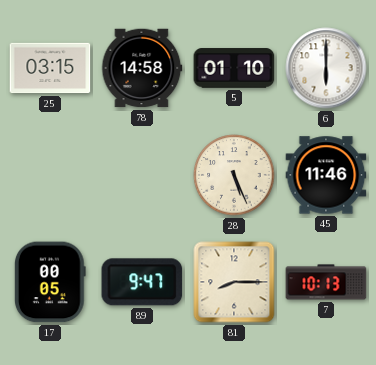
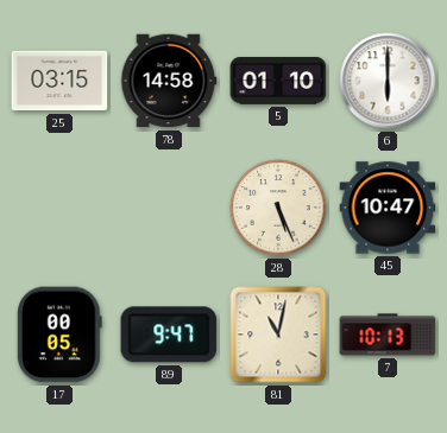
45: 11:46 -> 10:47
81: 8:15 -> 11:02
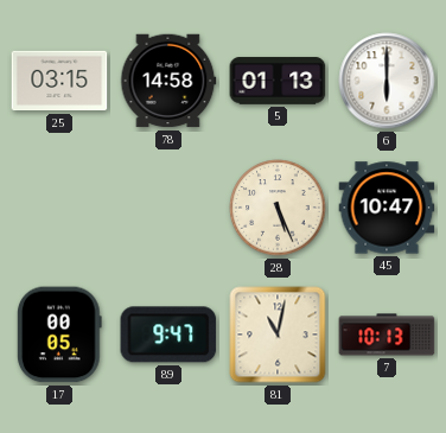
5: 01:10 -> 01:13
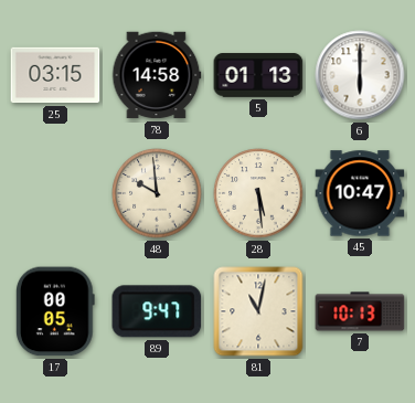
48: none -> 9:59
28: 5:26 -> 5:29
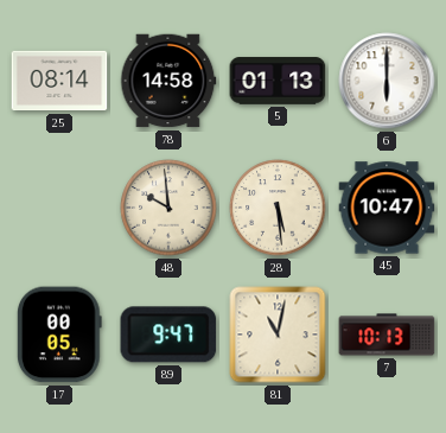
25: 03:15 -> 08:14
